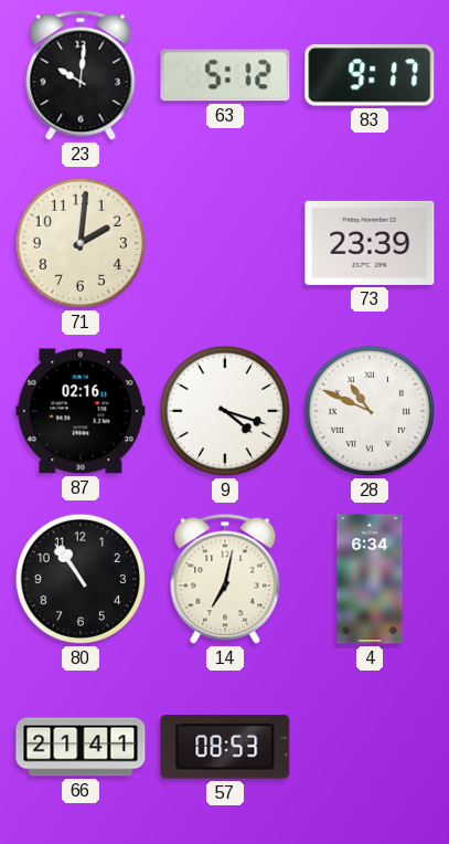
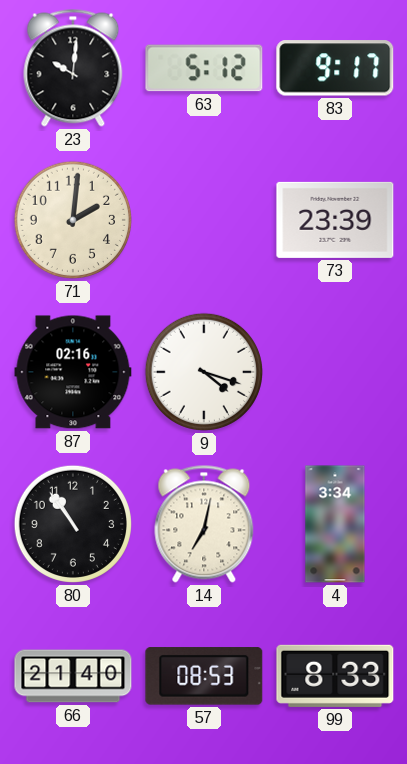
28: 10:49 -> none
4: 6:34 -> 3:34
66: 21:41 -> 21:40
99: none -> 8:33
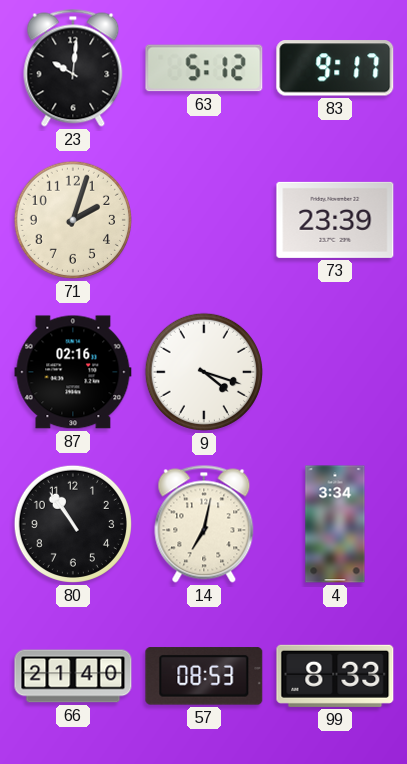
71: 2:01 -> 2:03
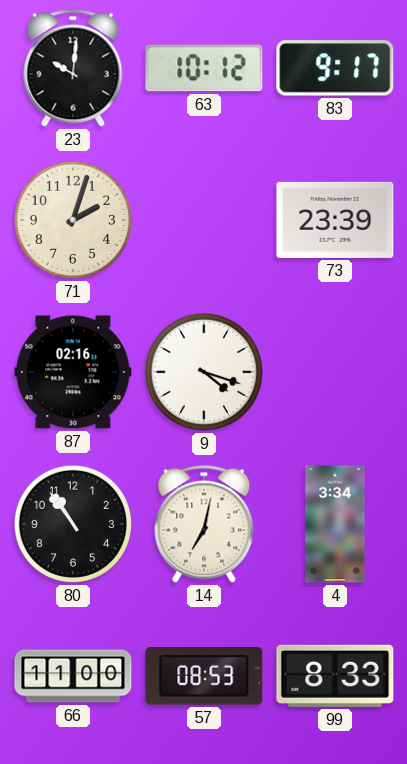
63: 5:12 -> 10:12
66: 21:40 -> 11:00
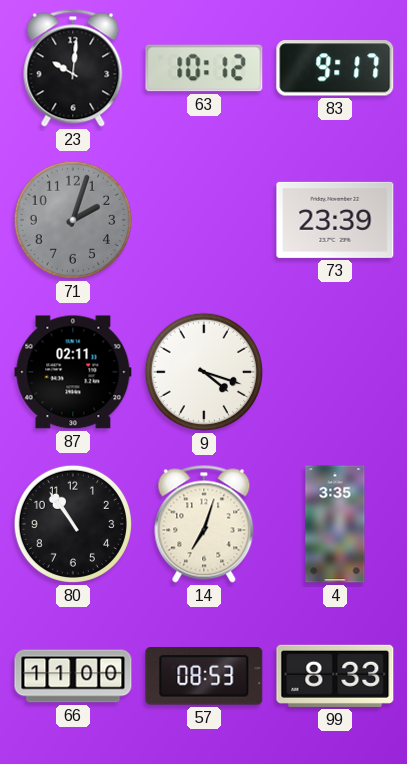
71 dial: cream -> grey
87: 02:16 -> 02:11
14: 7:02 -> 7:03
4: 3:34 -> 3:35
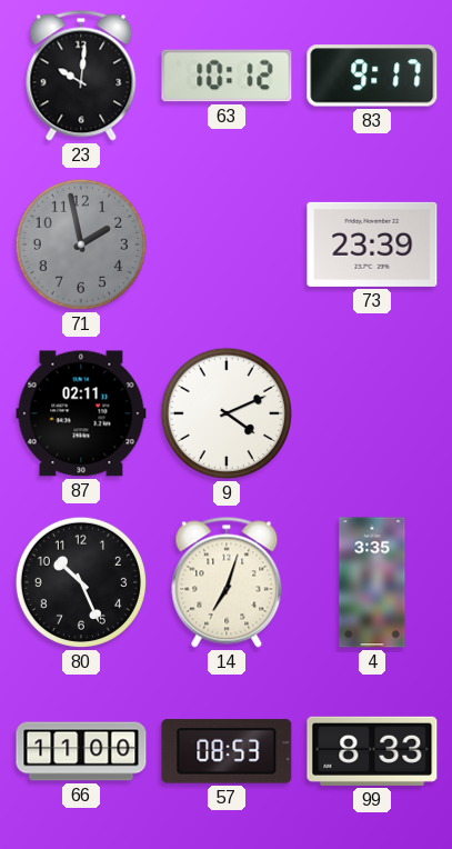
71: 2:03 -> 1:58
9: 4:18 -> 4:11
80: 10:54 -> 10:26
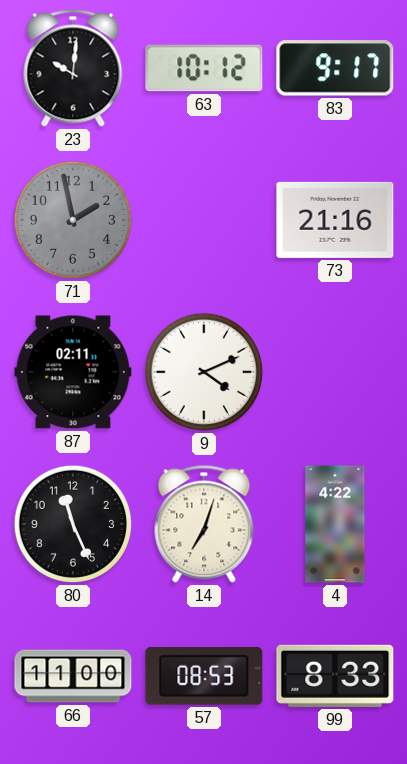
73: 23:39 -> 21:16
80: 10:26 -> 11:26
4: 3:35 -> 4:22
